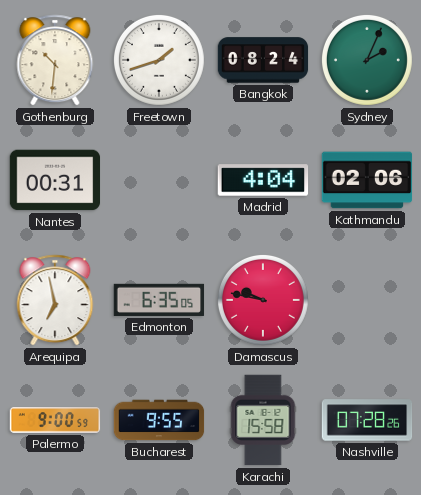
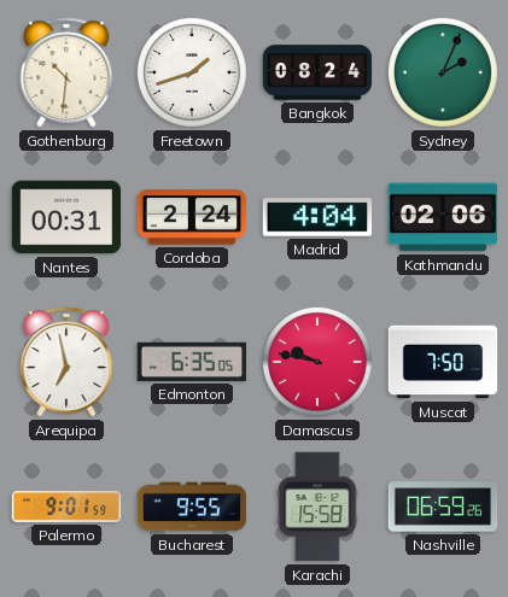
Cordoba: none -> 2:24
Muscat: none -> 7:50
Palermo: 9:00 -> 9:01
Nashville: 07:28 -> 06:59
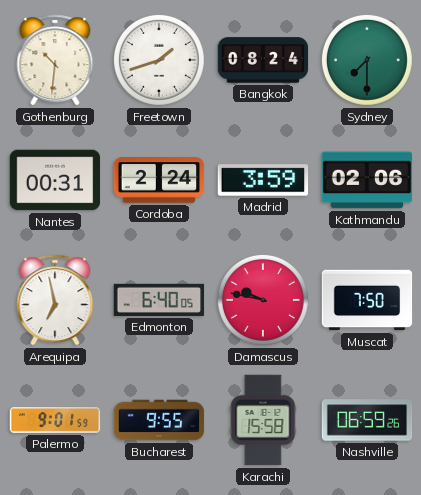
Sydney: 2:04 -> 7:30
Madrid: 4:04 -> 3:59
Edmonton: 6:35 -> 6:40
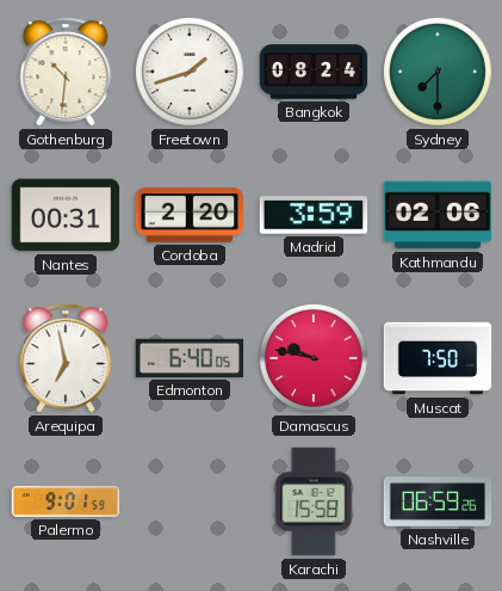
Cordoba: 2:24 -> 2:20
Bucharest: 9:55 -> none
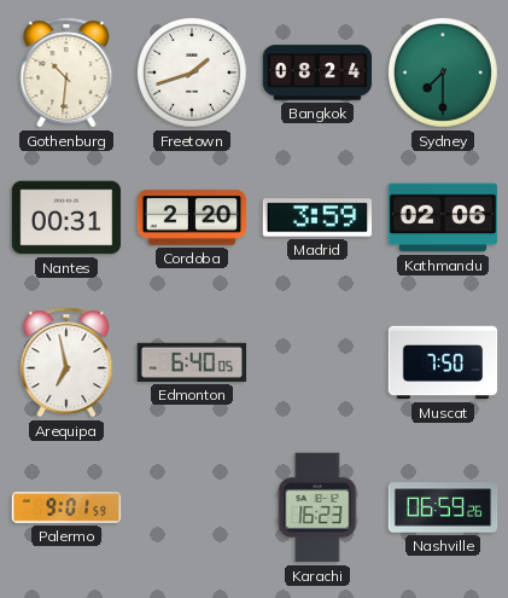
Damascus: 9:47 -> none
Karachi: 15:58 -> 16:23
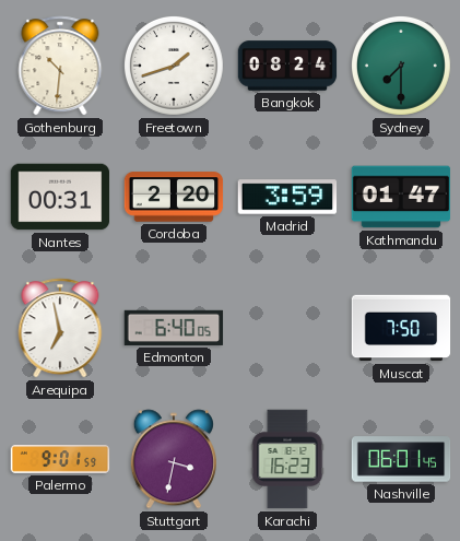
Kathmandu: 02:06 -> 01:47
Stuttgart: none -> 3:32
Nashville: 06:59 -> 06:01
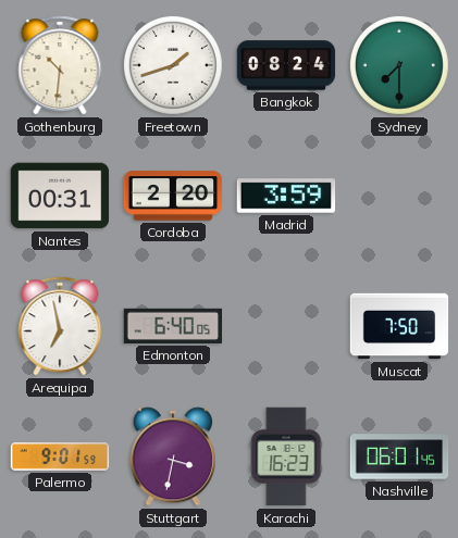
Kathmandu: 01:47 -> none
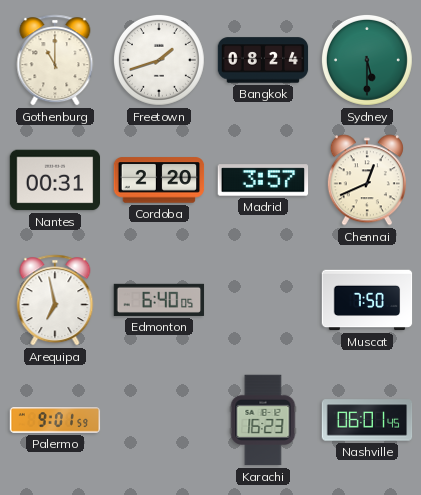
Gothenburg: 10:31 -> 11:00
Sydney: 7:30 -> 5:30
Madrid: 3:59 -> 3:57
Chennai: none -> 12:41
Stuttgart: 3:32 -> none
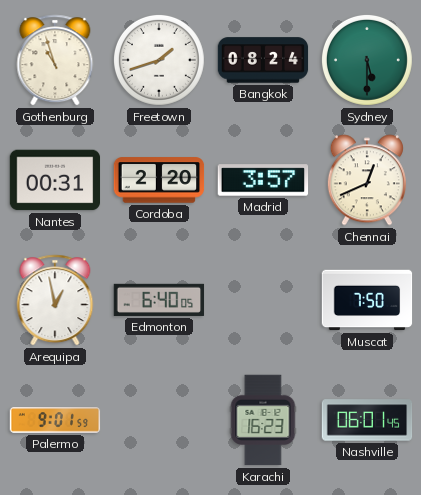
Gothenburg: 11:00 -> 10:57
Arequipa: 6:58 -> 12:58
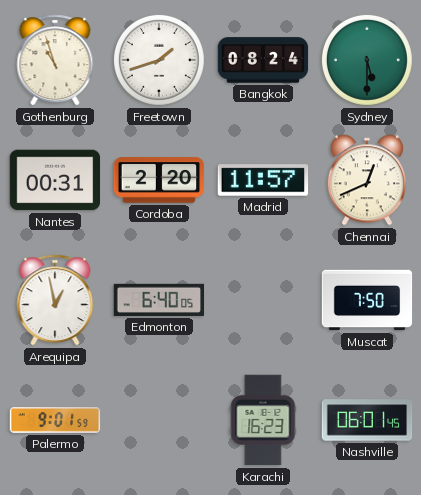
Madrid: 3:57 -> 11:57
